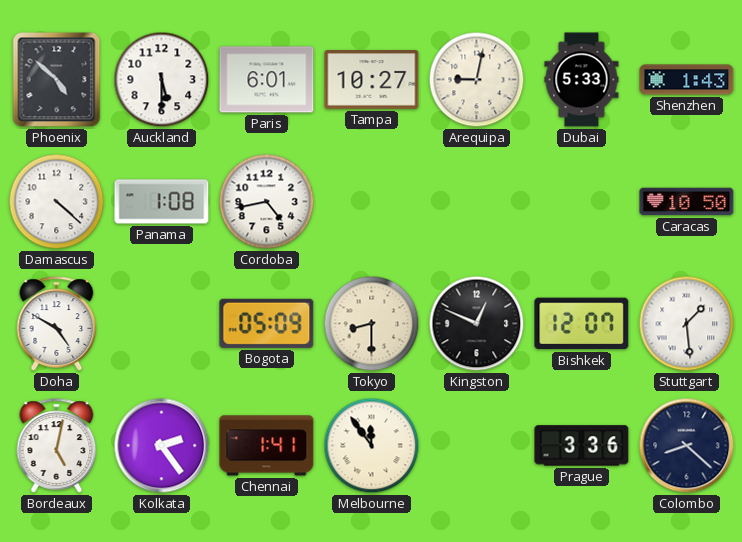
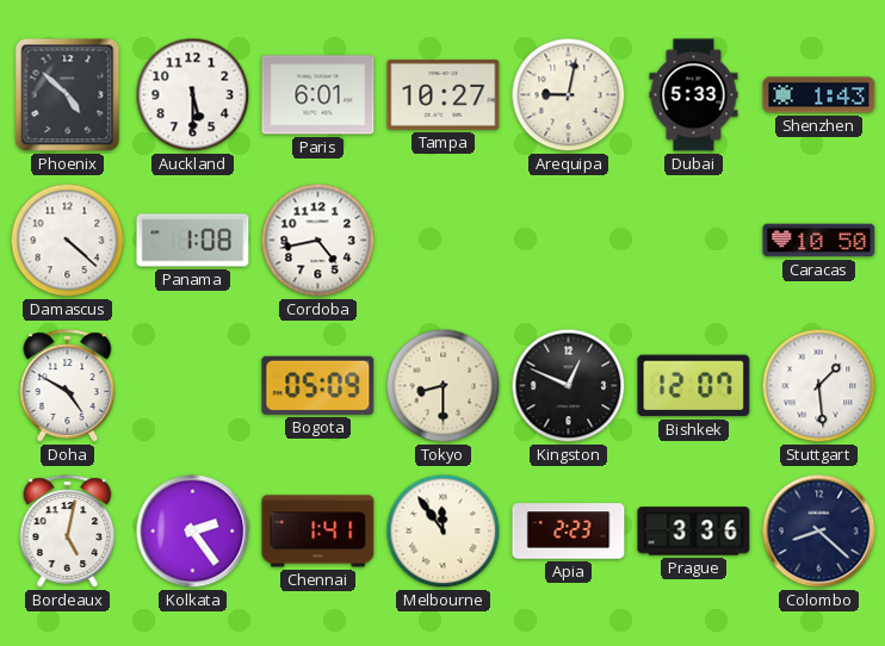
Apia: none -> 2:23
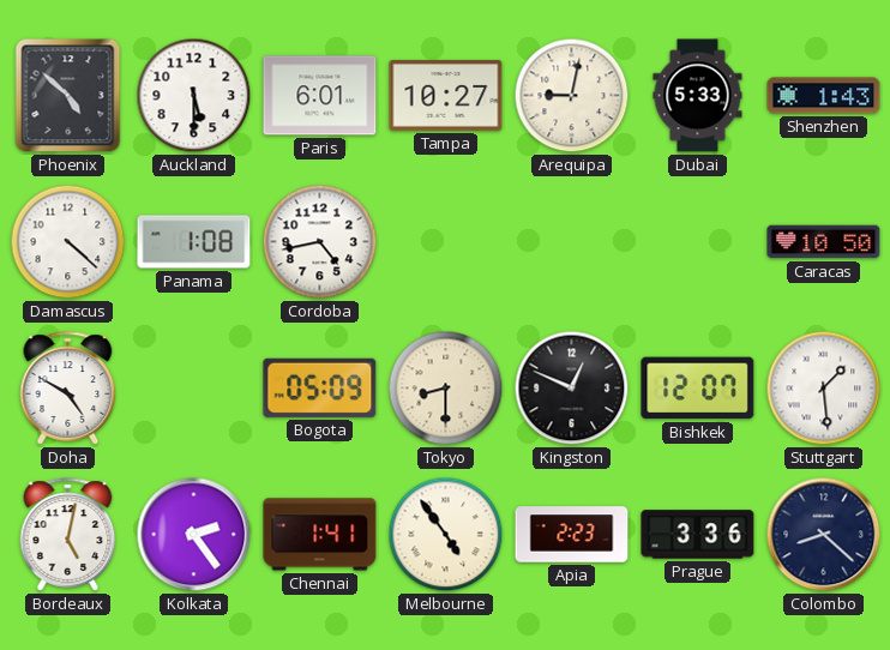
Melbourne: 11:54 -> 4:54
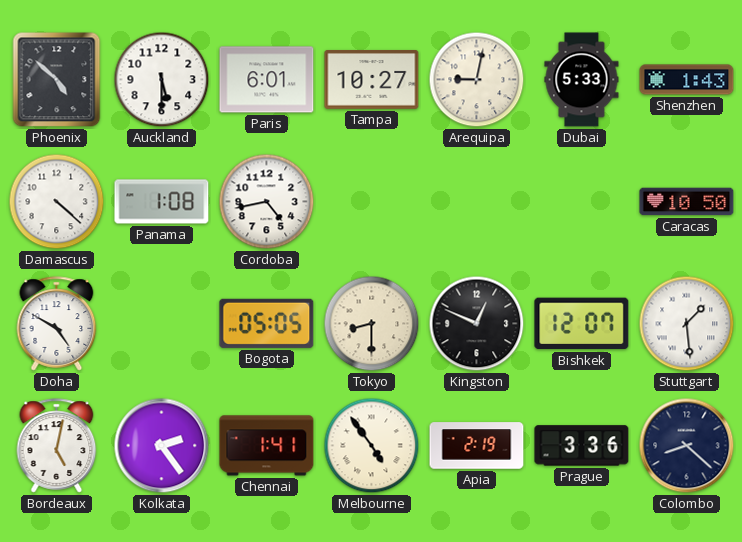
Bogota: 05:09 -> 05:05
Apia: 2:23 -> 2:19
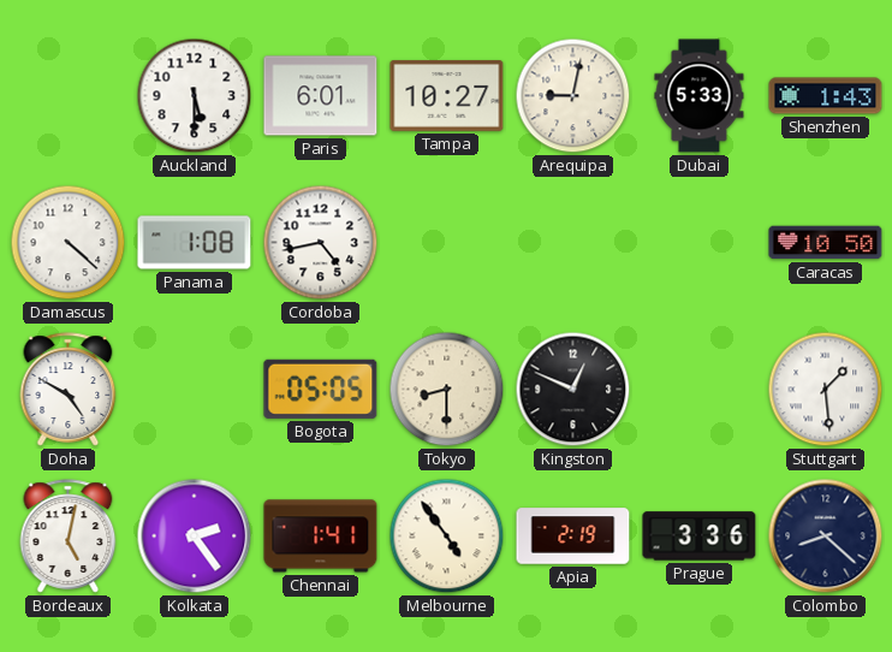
Phoenix: 4:52 -> none
Bishkek: 12:07 -> none
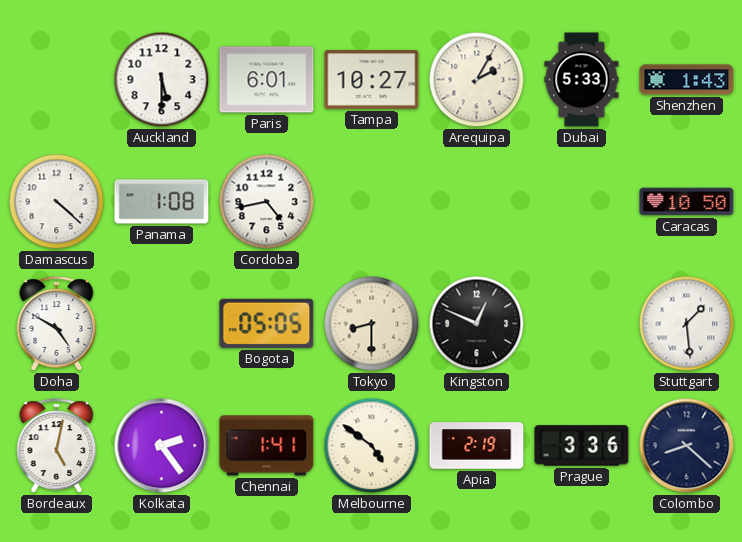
Arequipa: 9:02 -> 2:05
Melbourne: 4:54 -> 4:51
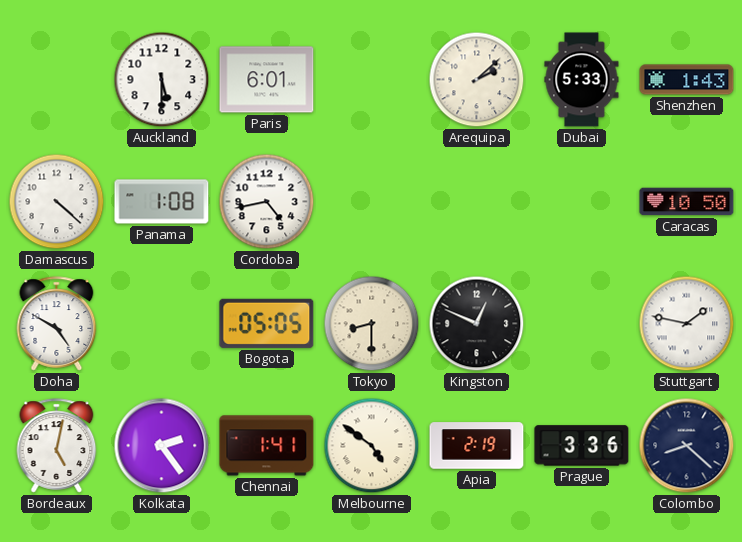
Tampa: 10:27 -> none
Arequipa: 2:05 -> 2:08
Stuttgart: 1:29 -> 1:47
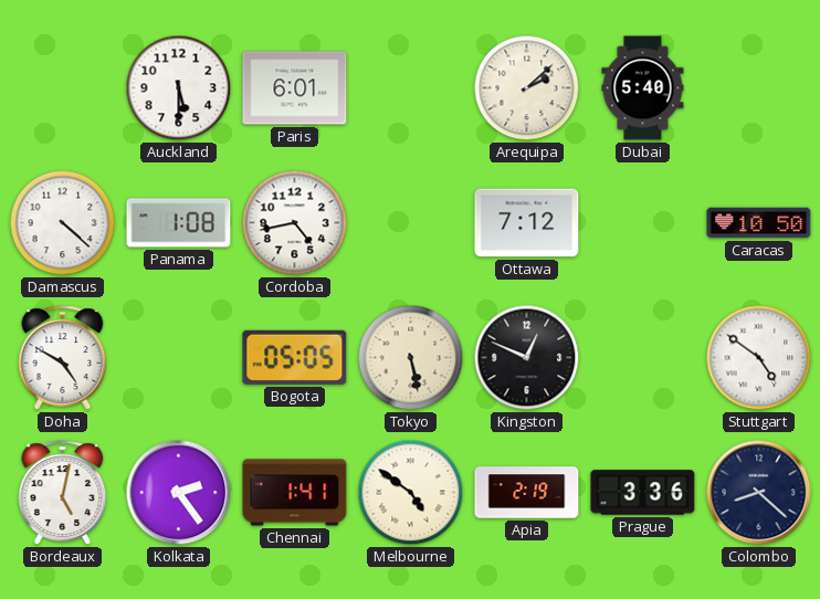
Dubai: 5:33 -> 5:40
Shenzhen: 1:43 -> none
Ottawa: none -> 7:12
Tokyo: 8:30 -> 5:28
Stuttgart: 1:47 -> 4:51
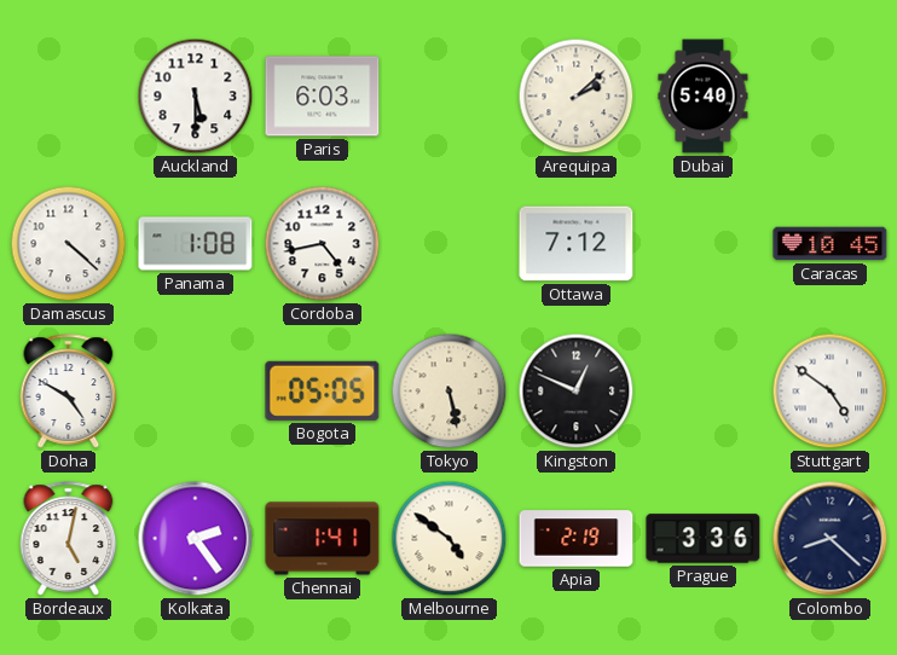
Paris: 6:01 -> 6:03
Caracas: 10:50 -> 10:45
